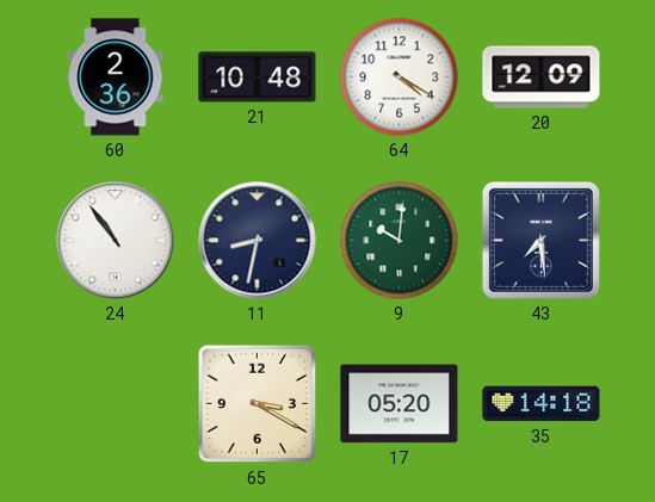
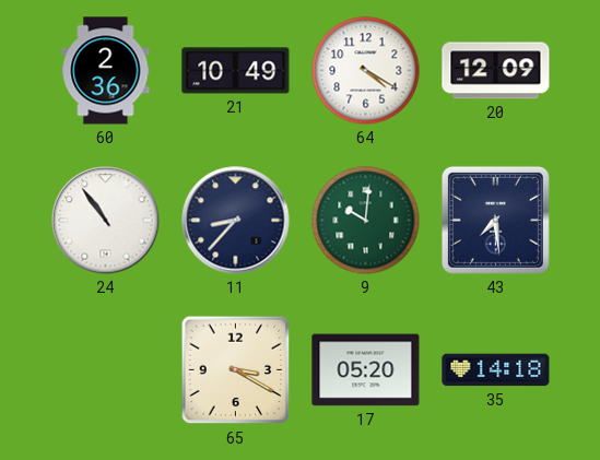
21: 10:48 -> 10:49
11: 8:32 -> 8:37
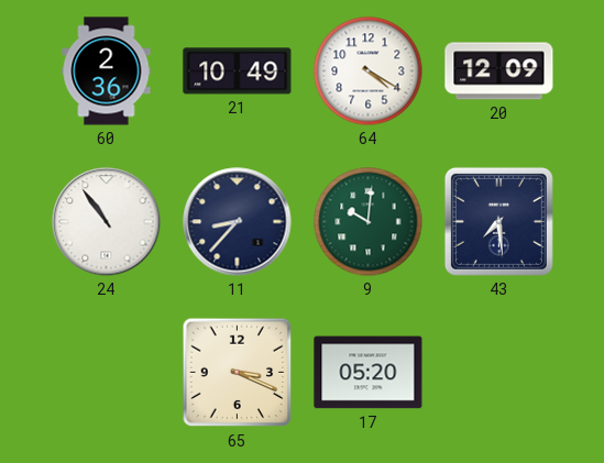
65: 3:20 -> 3:19
35: 14:18 -> none
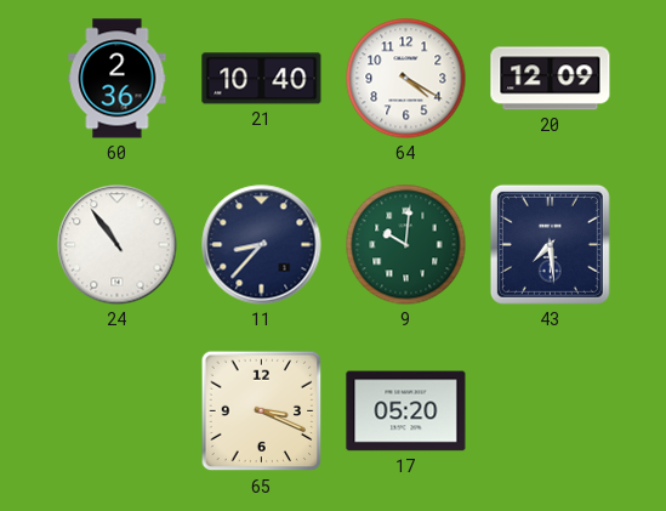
21: 10:49 -> 10:40
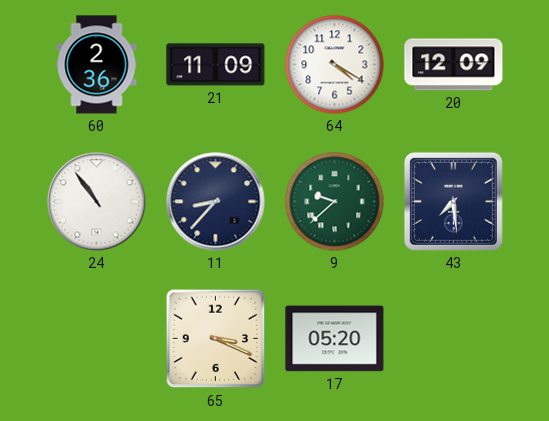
21: 10:40 -> 11:09
9: 10:01 -> 9:38
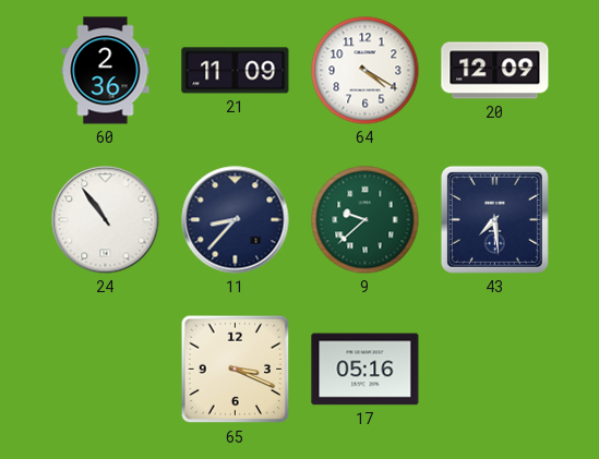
17: 05:20 -> 05:16
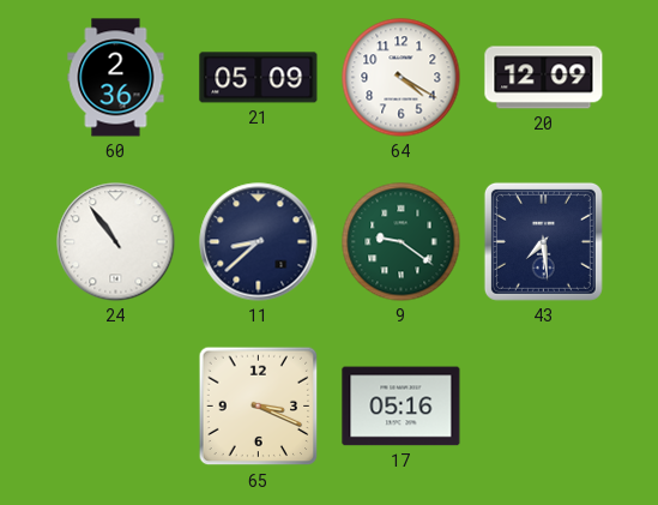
21: 11:09 -> 05:09
11: 8:37 -> 8:38
9: 9:38 -> 9:21
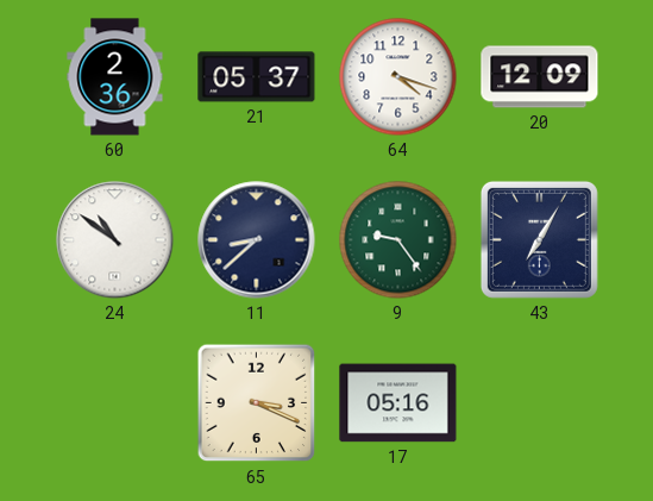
21: 05:09 -> 05:37
64: 4:20 -> 4:18
24: 10:54 -> 10:51
9: 9:21 -> 9:24
43: 7:29 -> 7:05
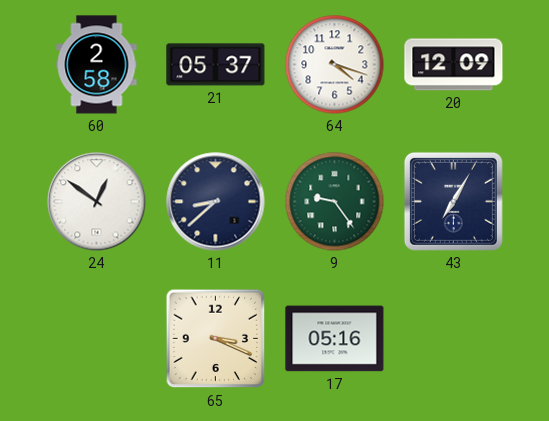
60: 2:36 -> 2:58
24: 10:51 -> 12:51
